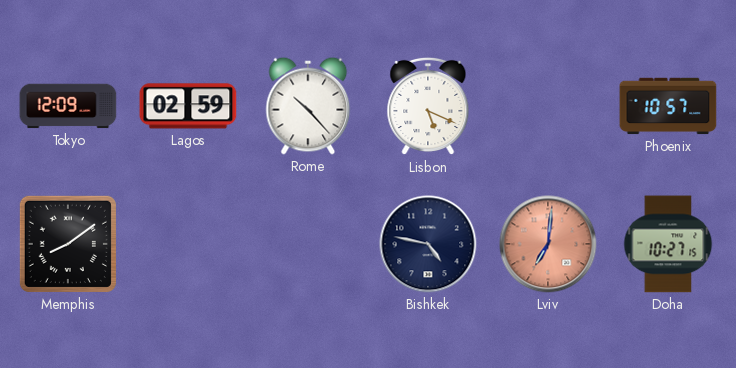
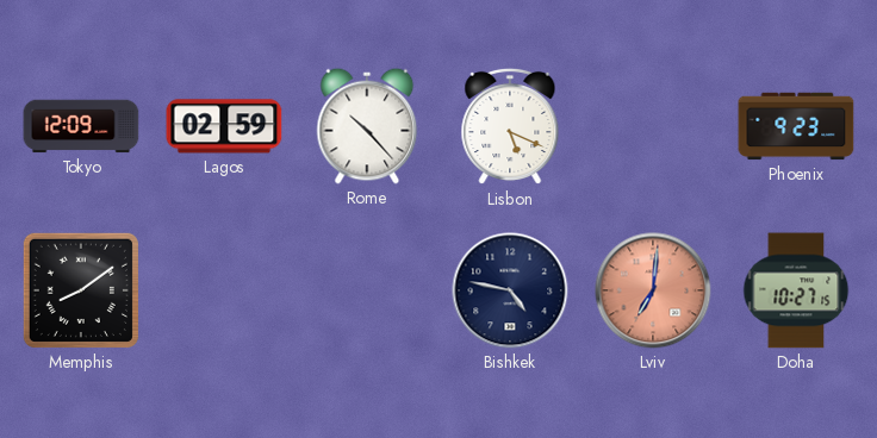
Phoenix: 10:57 -> 9:23
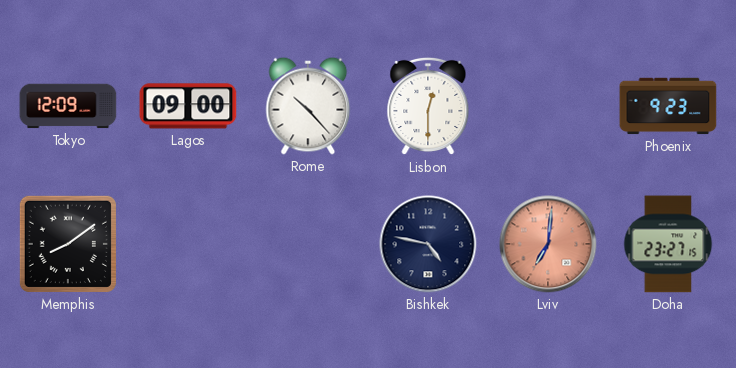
Lagos: 02:59 -> 09:00
Lisbon: 5:19 -> 12:30
Doha: 10:27 -> 23:27
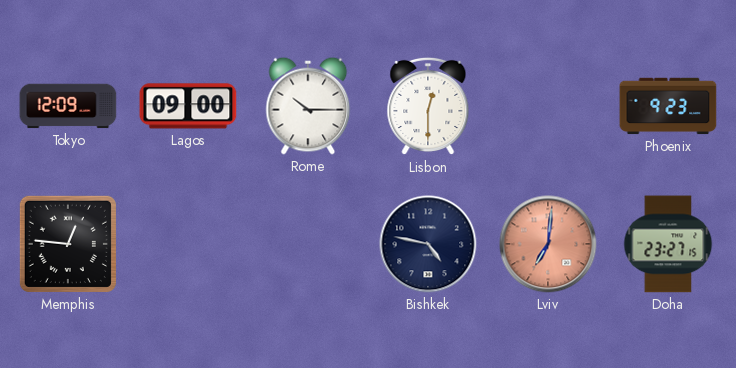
Rome: 10:23 -> 10:15
Memphis: 8:09 -> 12:46
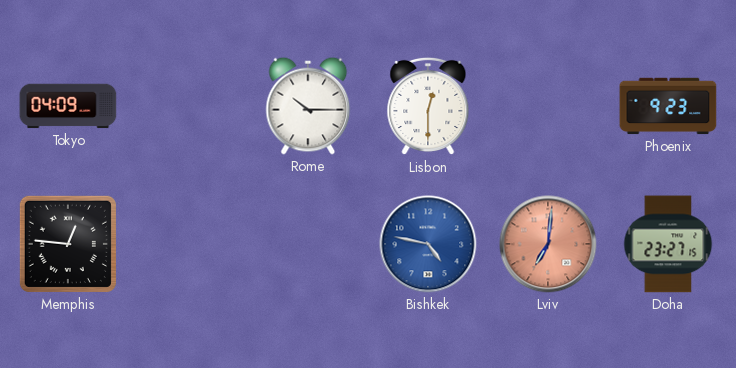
Tokyo: 12:09 -> 04:09
Lagos: 09:00 -> none
Bishkek dial: navy -> blue
